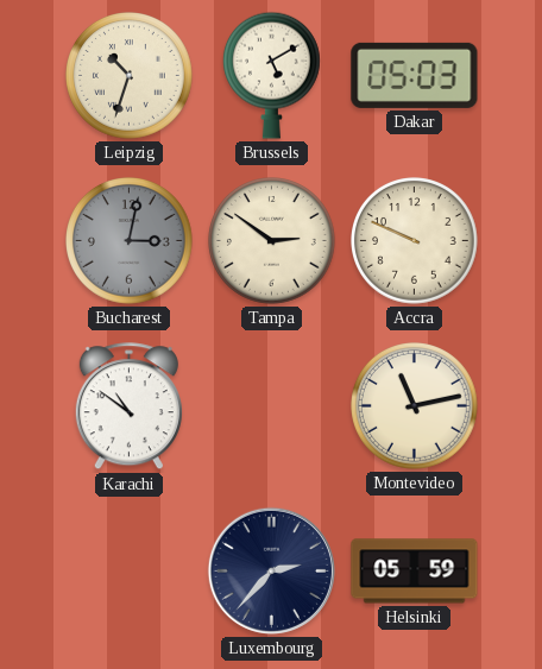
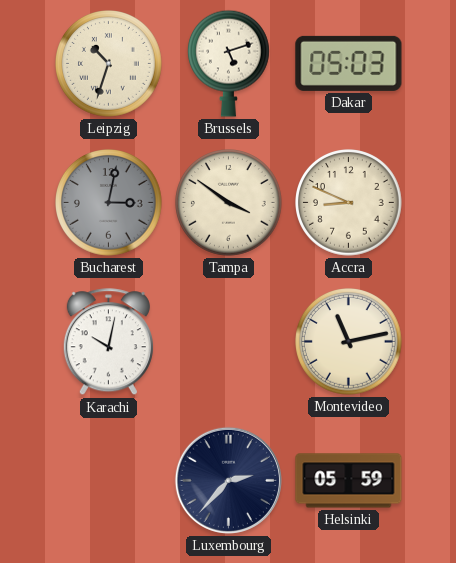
Brussels: 5:10 -> 5:12
Tampa: 2:51 -> 3:51
Accra: 9:49 -> 8:49
Karachi: 10:51 -> 10:02
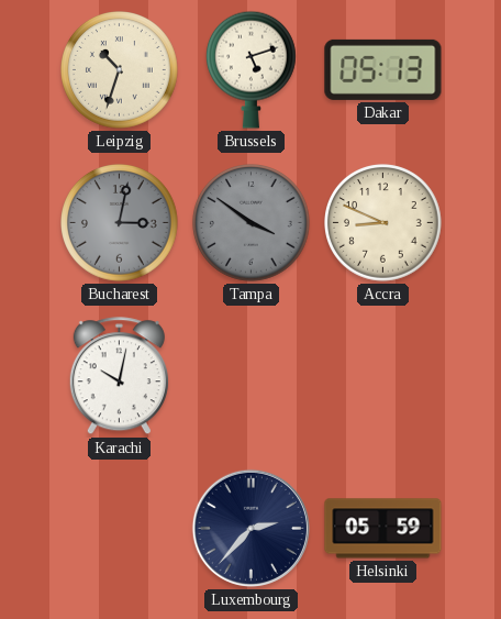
Dakar: 05:03 -> 05:13
Tampa dial: cream -> grey
Montevideo: 11:13 -> none
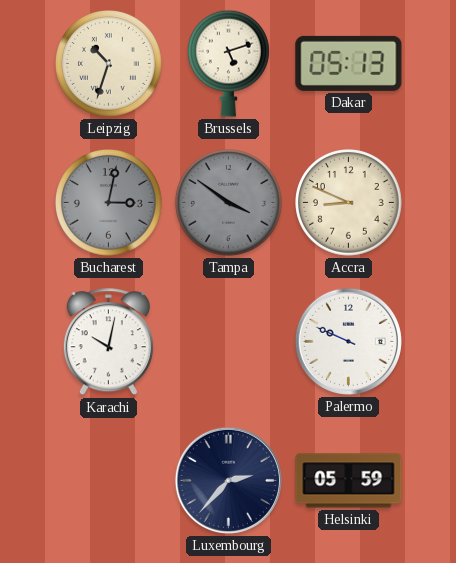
Palermo: none -> 9:49
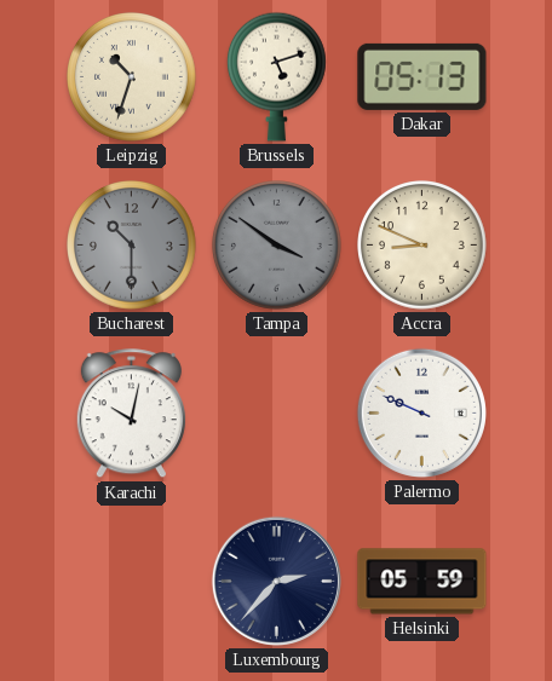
Bucharest: 3:02 -> 10:30
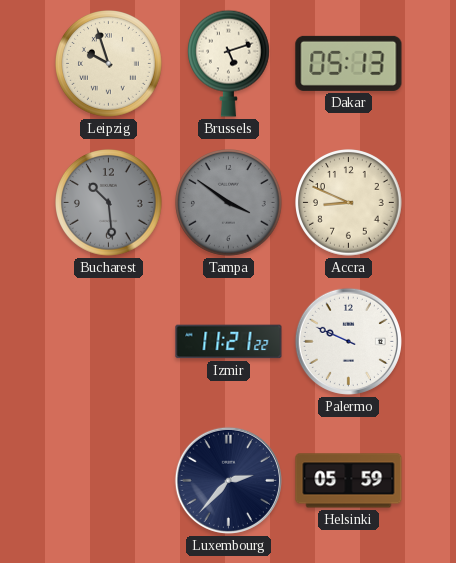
Leipzig: 10:33 -> 9:57
Bucharest: 10:30 -> 10:29
Karachi: 10:02 -> none
Izmir: none -> 11:21
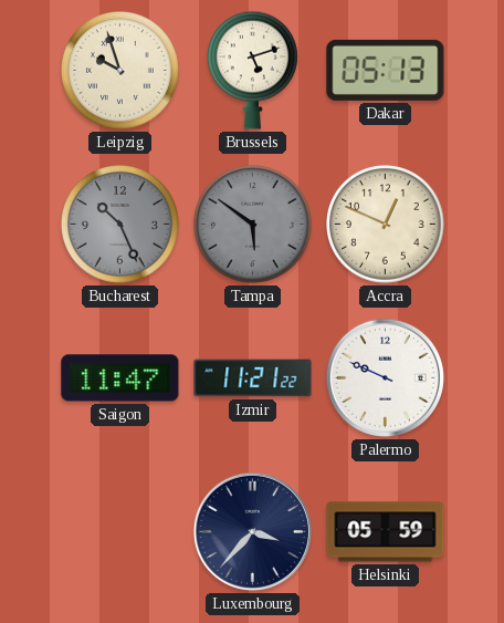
Bucharest: 10:29 -> 10:26
Tampa: 3:51 -> 5:51
Accra: 8:49 -> 12:49
Saigon: none -> 11:47
Luxembourg: 2:37 -> 3:37
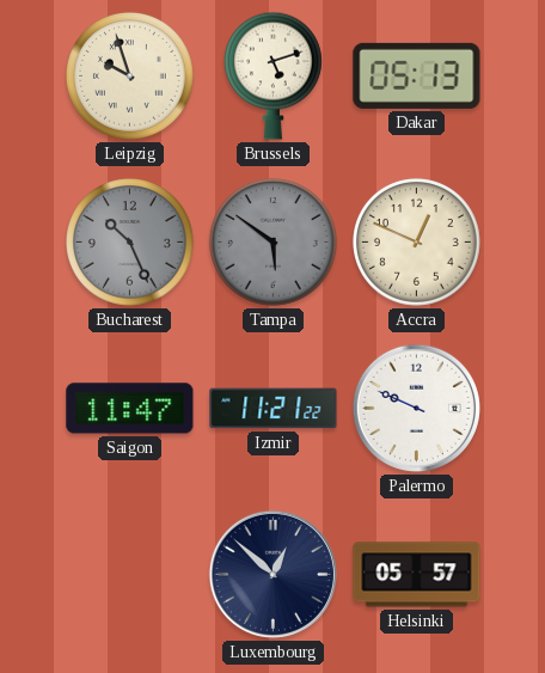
Luxembourg: 3:37 -> 12:52
Helsinki: 05:59 -> 05:57
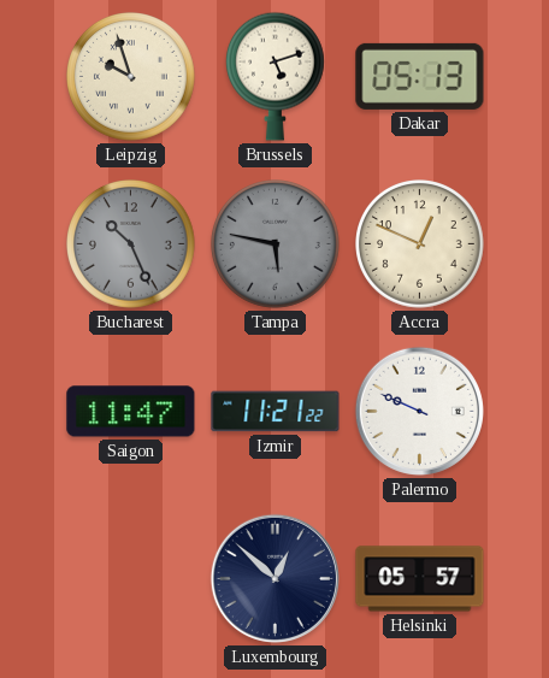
Tampa: 5:51 -> 5:47
